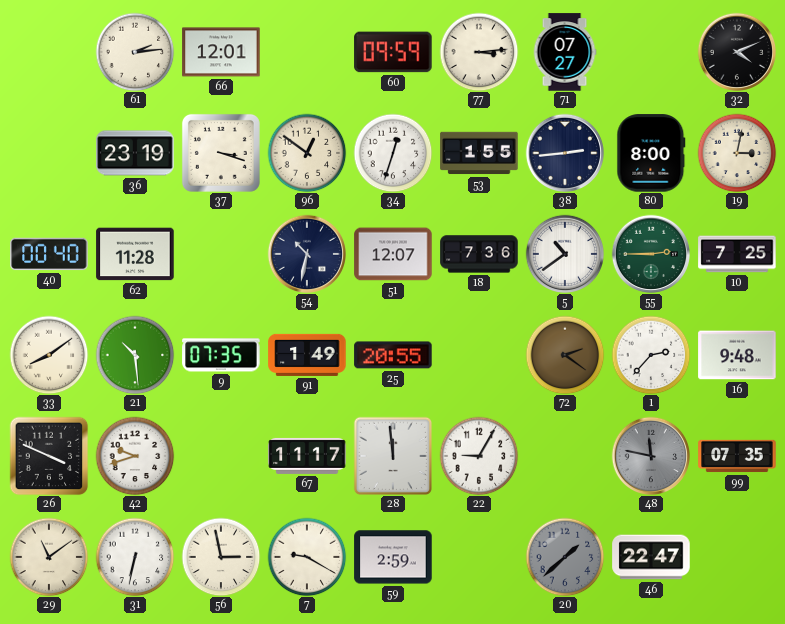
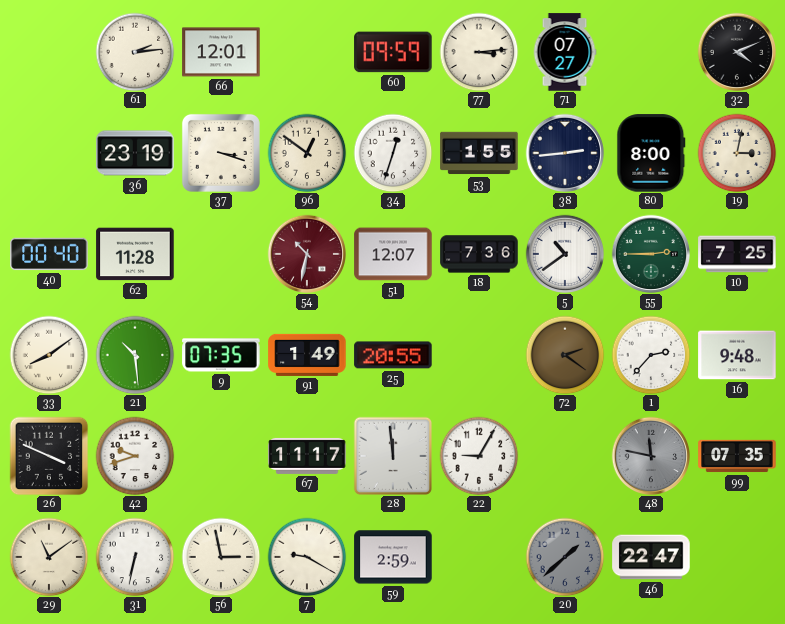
54 dial: navy -> burgundy
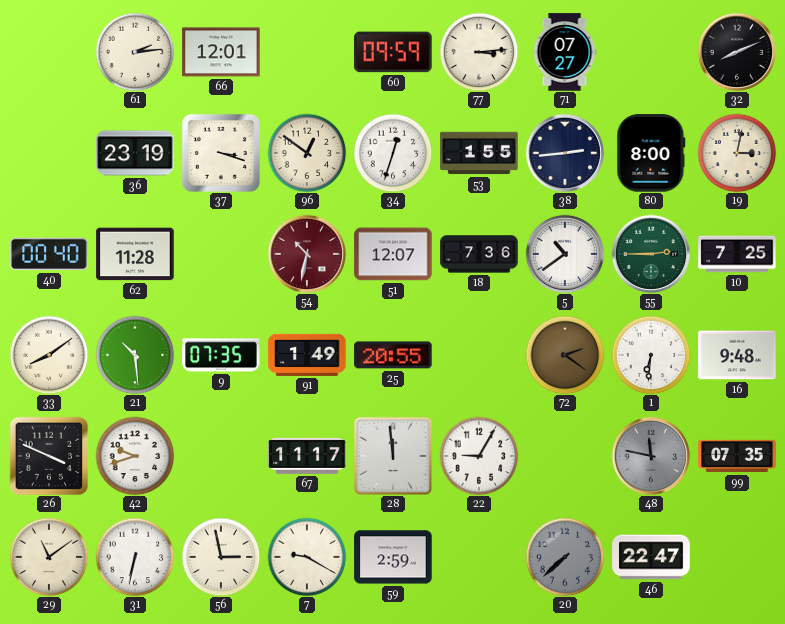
32: 4:11 -> 8:11
1: 2:37 -> 6:31
20: 1:38 -> 7:38
